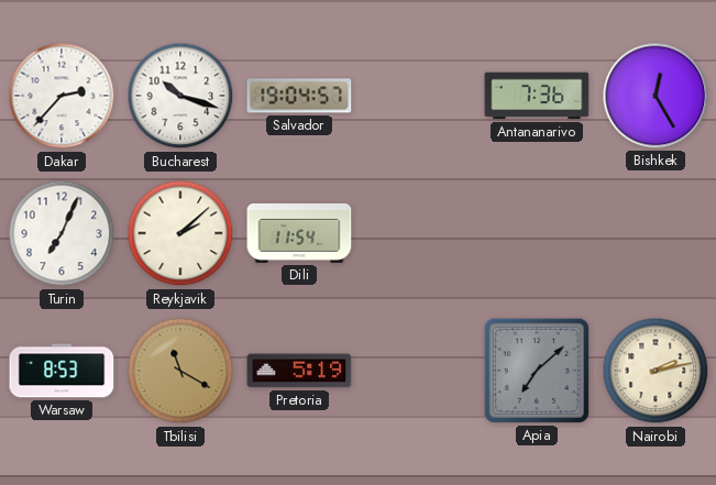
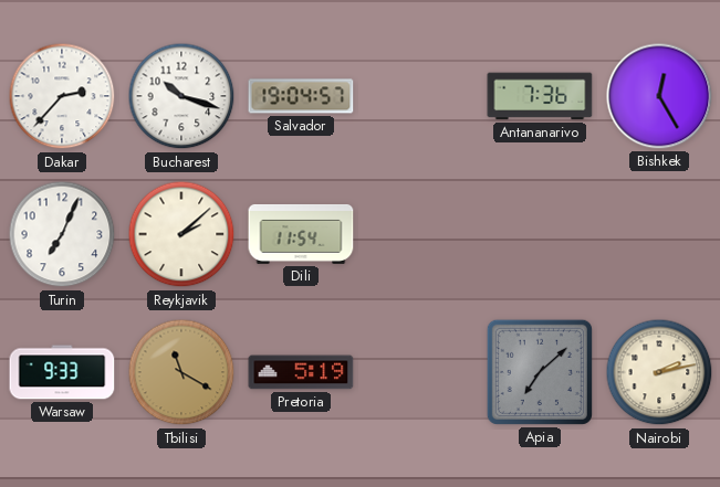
Warsaw: 8:53 -> 9:33
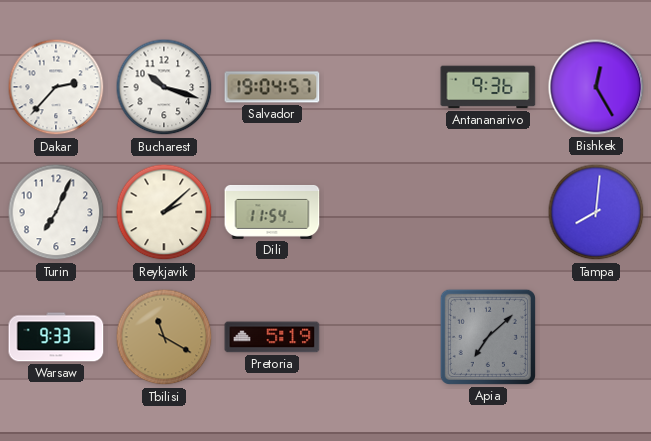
Antananarivo: 7:36 -> 9:36
Tampa: none -> 8:01
Nairobi: 2:13 -> none
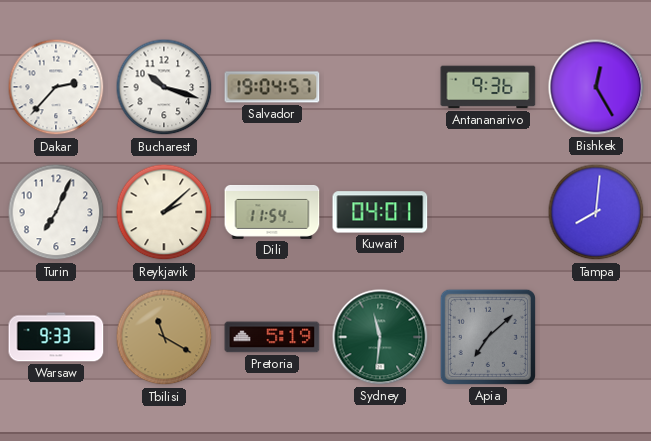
Kuwait: none -> 04:01
Sydney: none -> 11:31
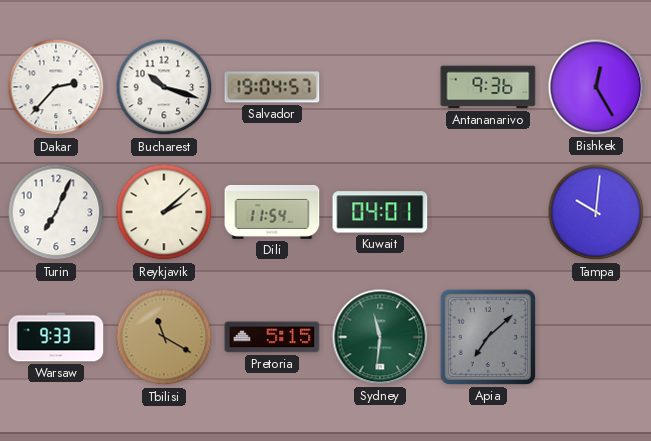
Tampa: 8:01 -> 10:01
Pretoria: 5:19 -> 5:15
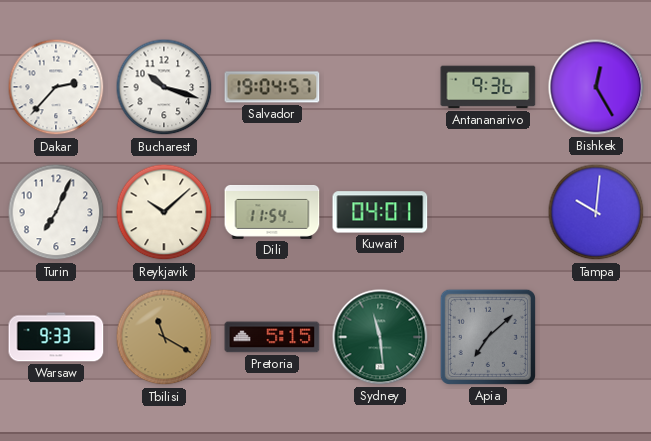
Reykjavik: 2:08 -> 10:08
Sydney: 11:31 -> 11:29
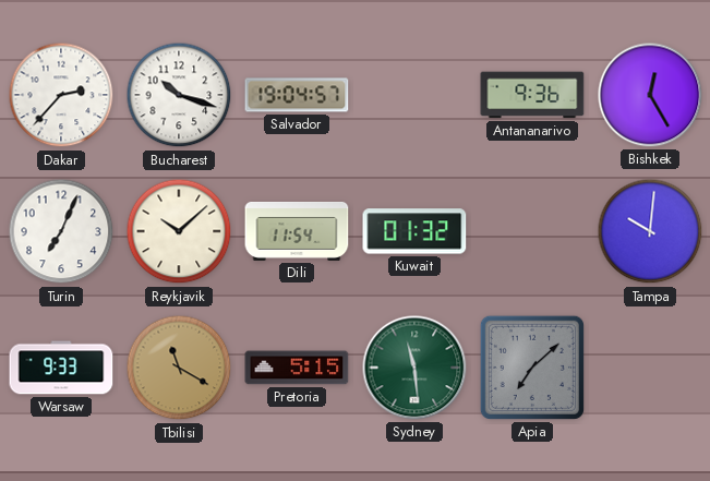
Kuwait: 04:01 -> 01:32
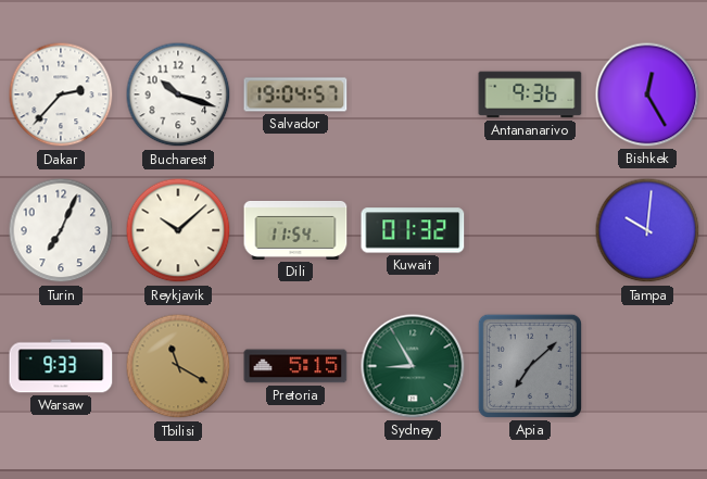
Sydney: 11:29 -> 8:55
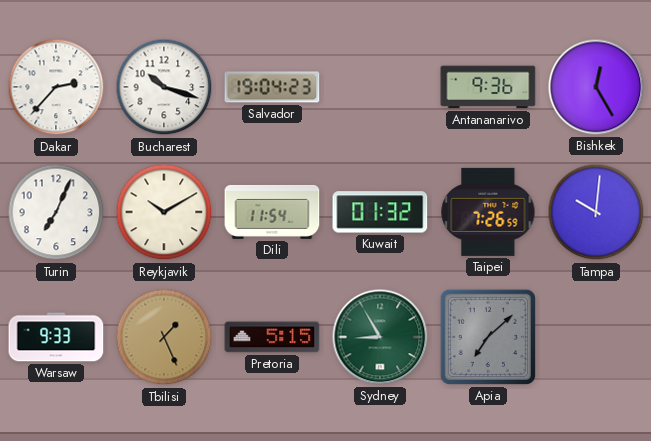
Salvador: 19:04:57 -> 19:04:23
Reykjavik: 10:08 -> 10:10
Taipei: none -> 7:26
Tbilisi: 11:20 -> 1:26
